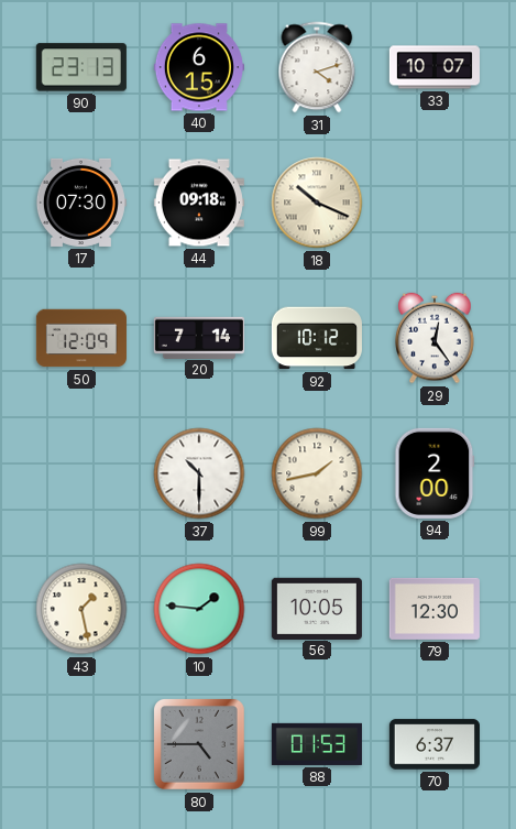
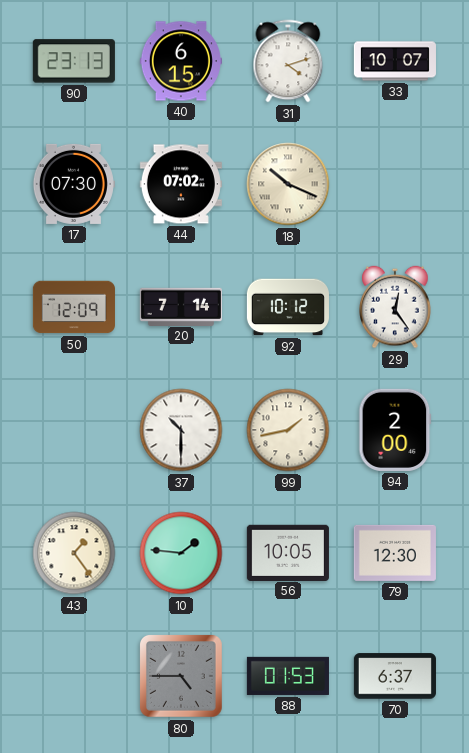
44: 09:18 -> 07:02
43: 1:28 -> 1:24
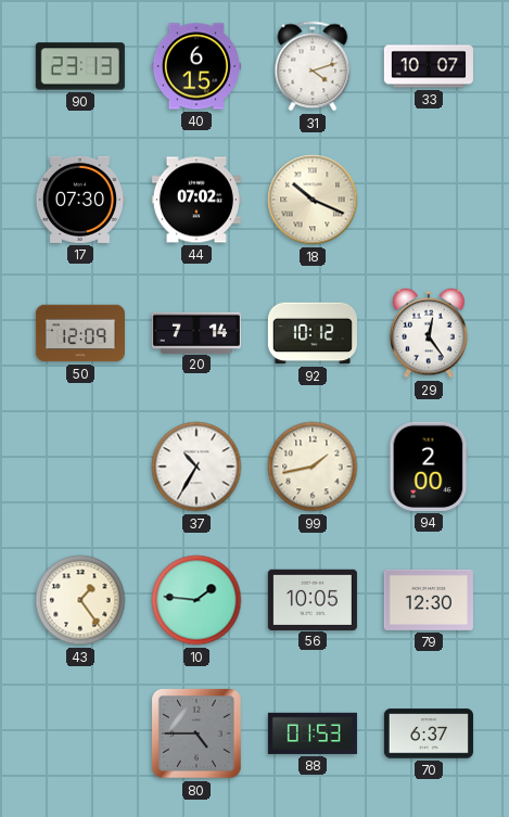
37: 10:30 -> 10:35
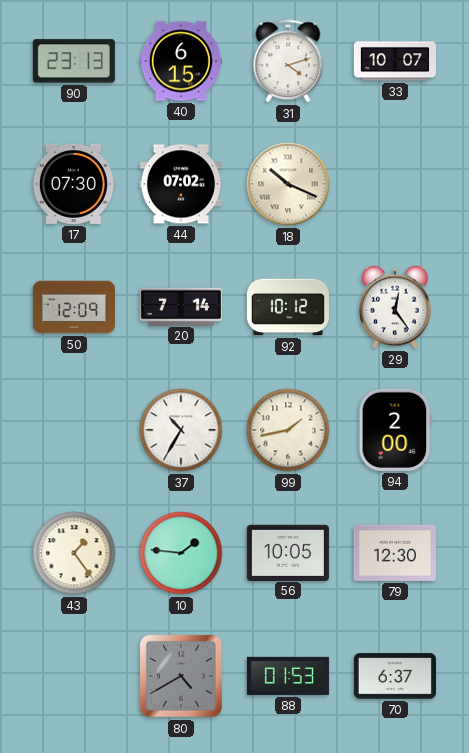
80: 4:45 -> 4:40
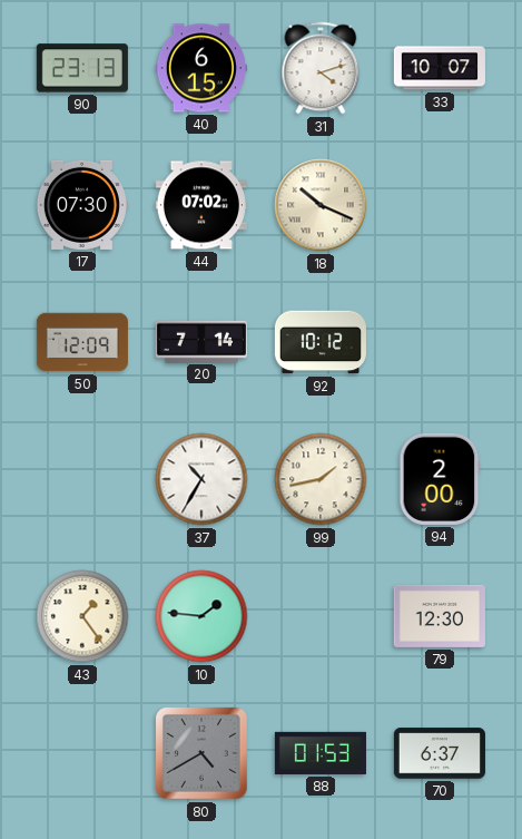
29: 12:24 -> none
56: 10:05 -> none
